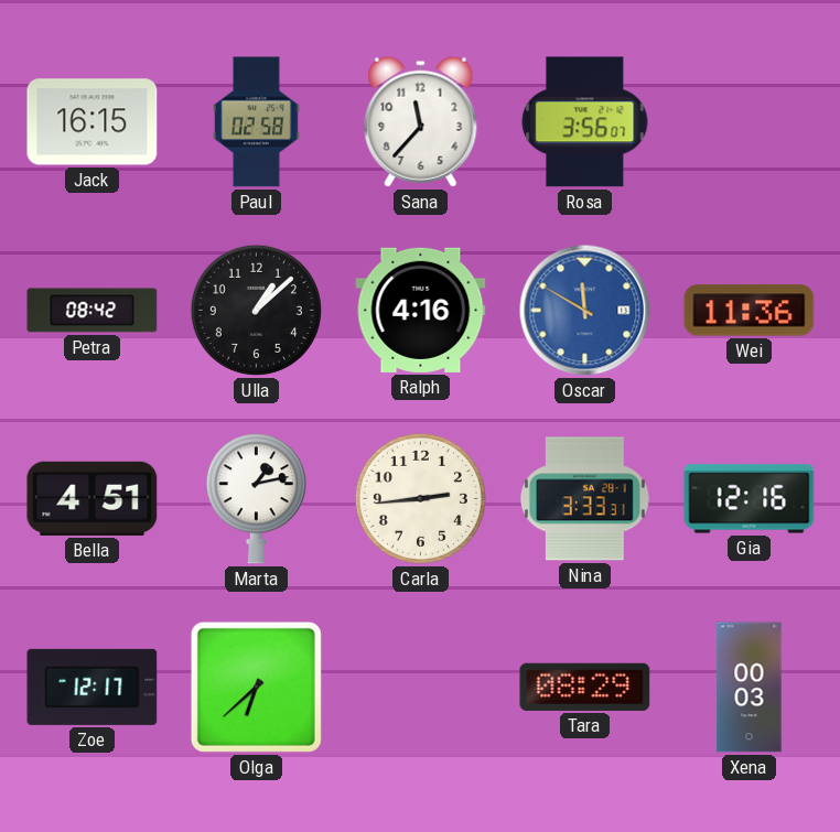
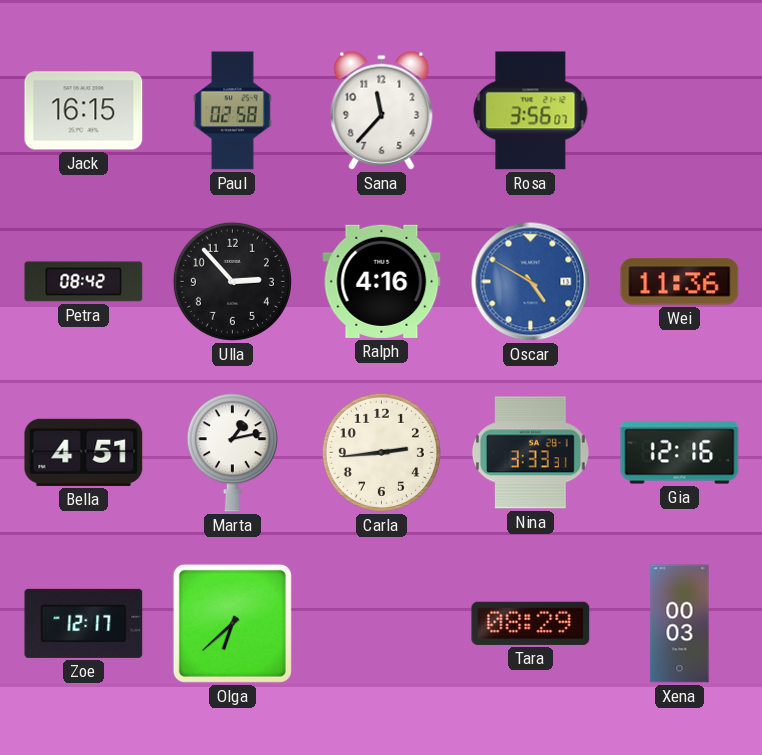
Ulla: 1:08 -> 2:53
Oscar: 11:50 -> 4:50
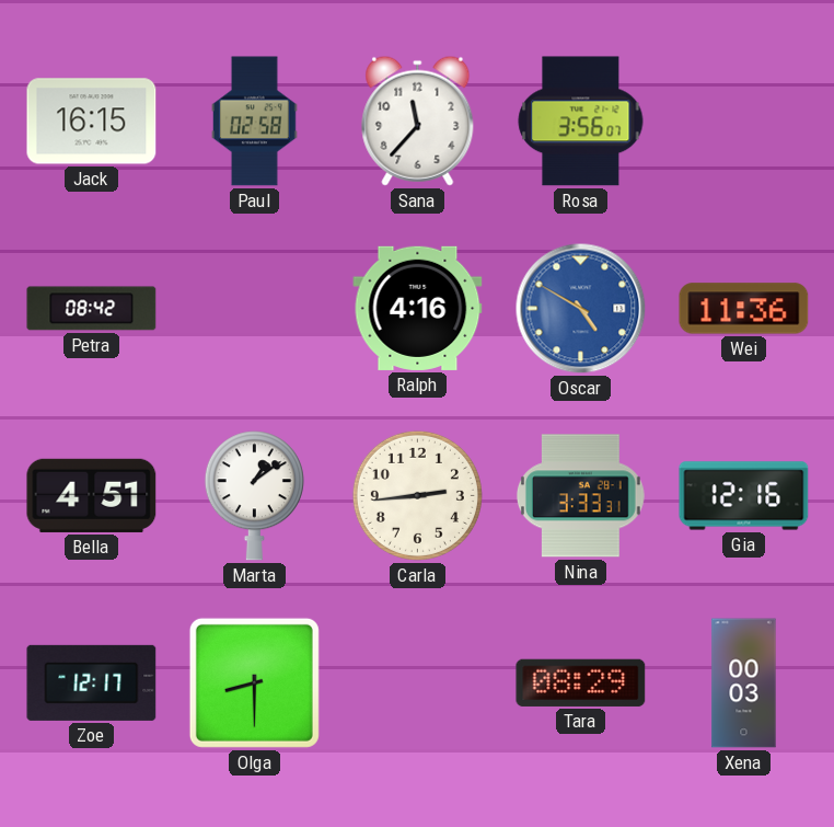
Ulla: 2:53 -> none
Marta: 1:13 -> 1:09
Olga: 6:38 -> 8:30
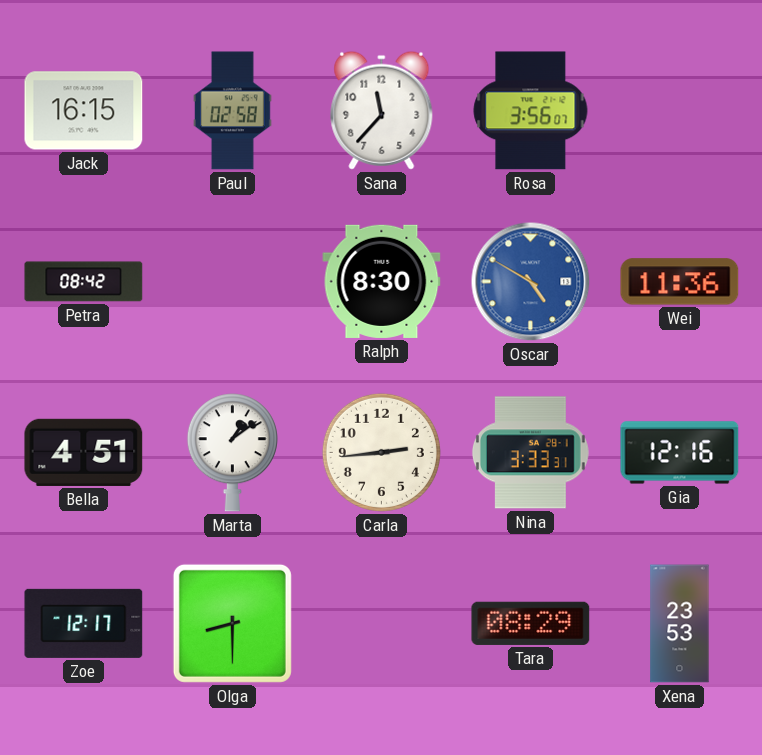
Ralph: 4:16 -> 8:30
Xena: 00:03 -> 23:53
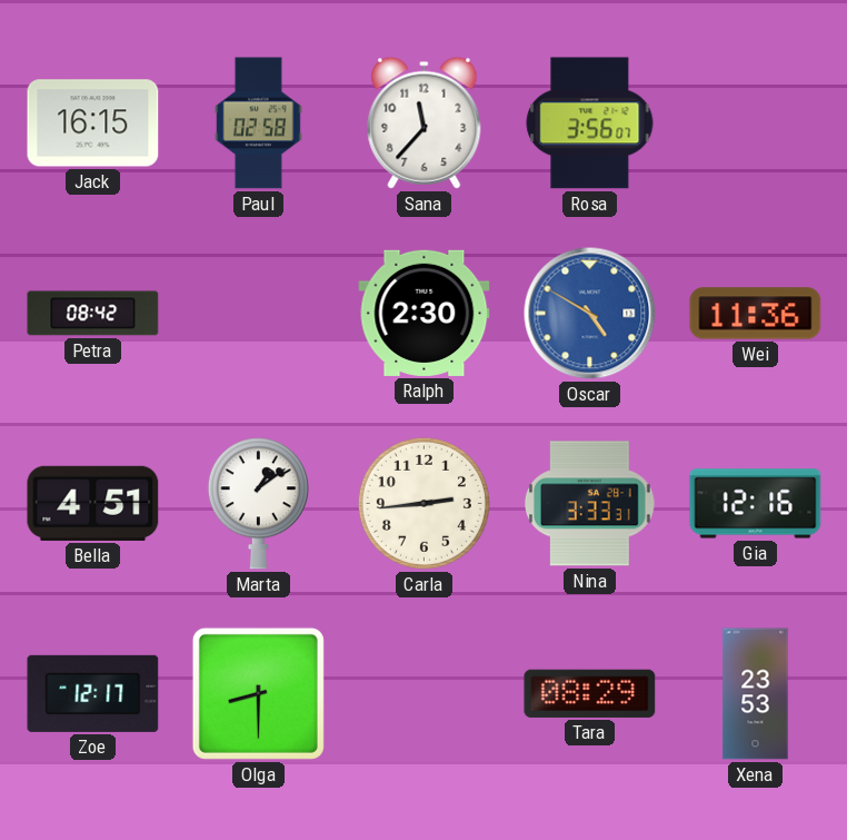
Ralph: 8:30 -> 2:30
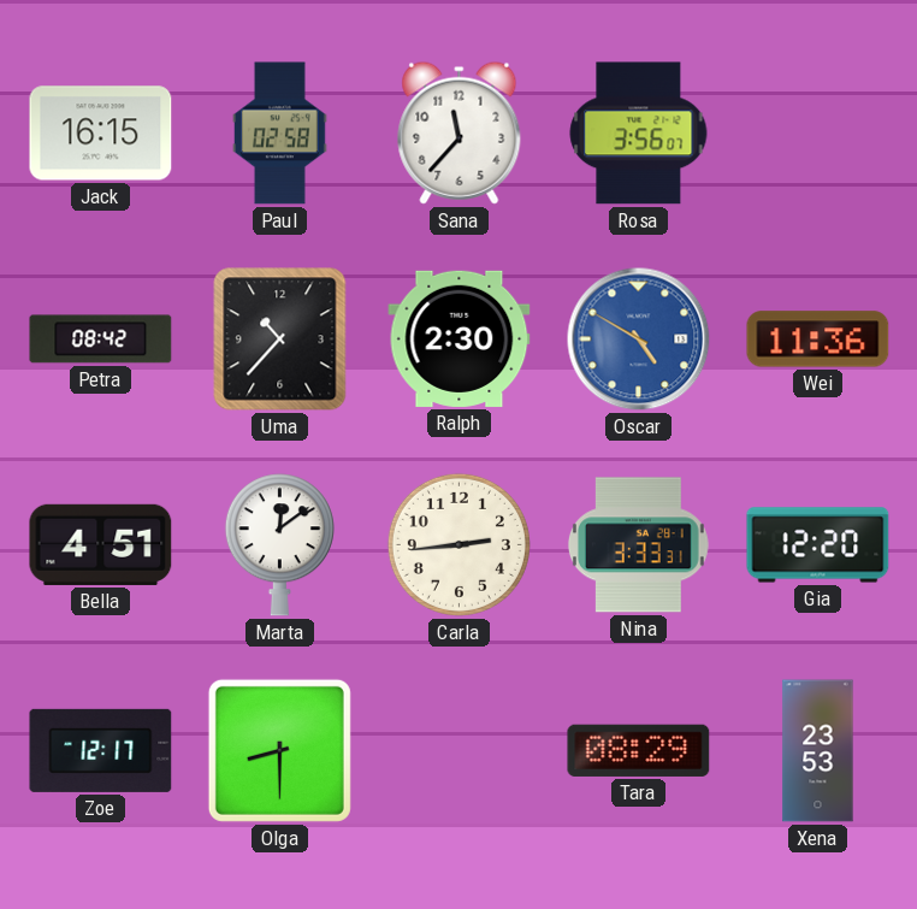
Uma: none -> 10:37
Marta: 1:09 -> 12:09
Gia: 12:16 -> 12:20
